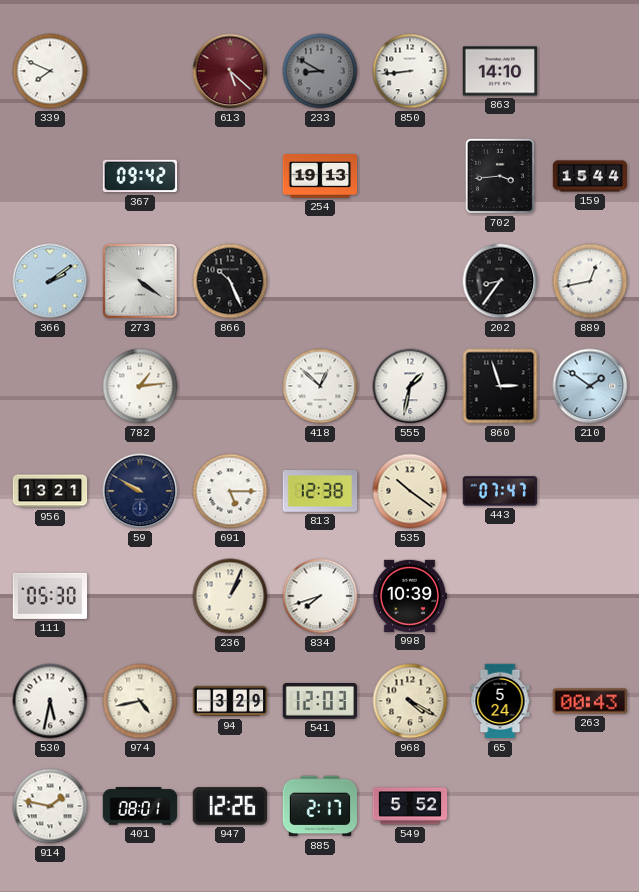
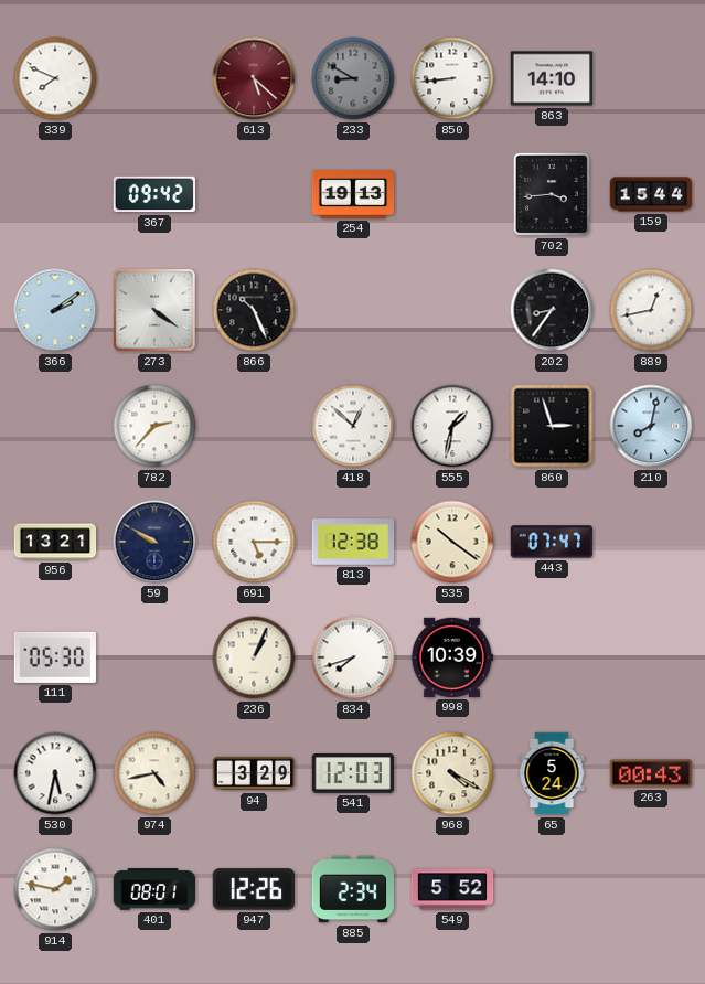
782: 1:14 -> 2:37
210: 1:51 -> 8:02
885: 2:17 -> 2:34
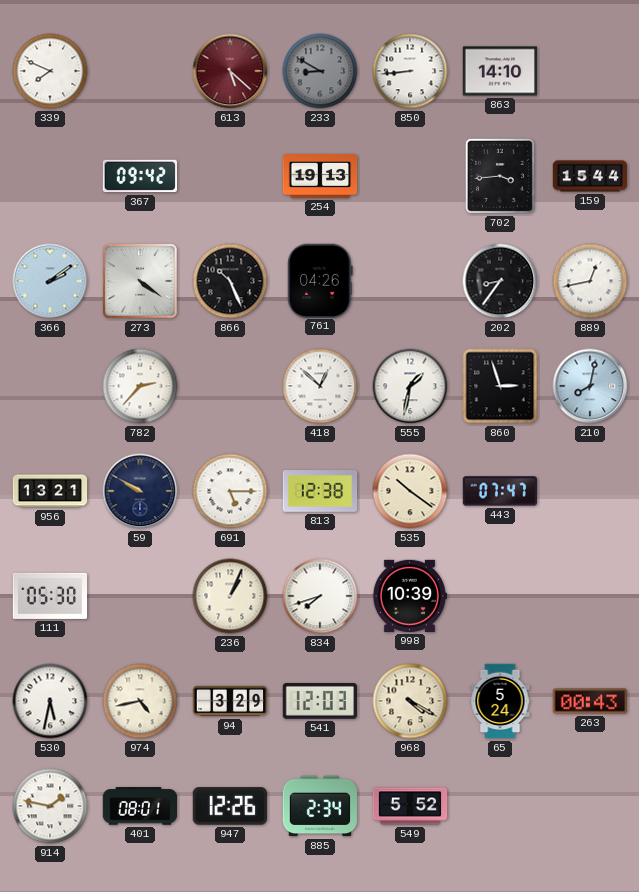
761: none -> 04:26
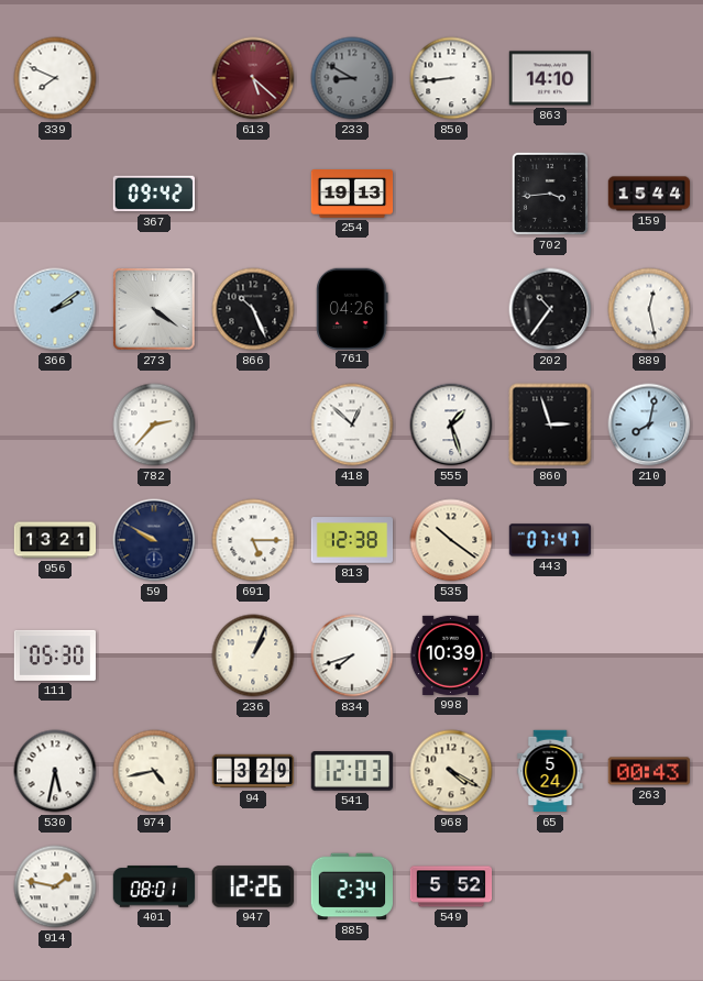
202: 8:36 -> 10:36
889: 12:43 -> 12:28
555: 1:32 -> 1:27
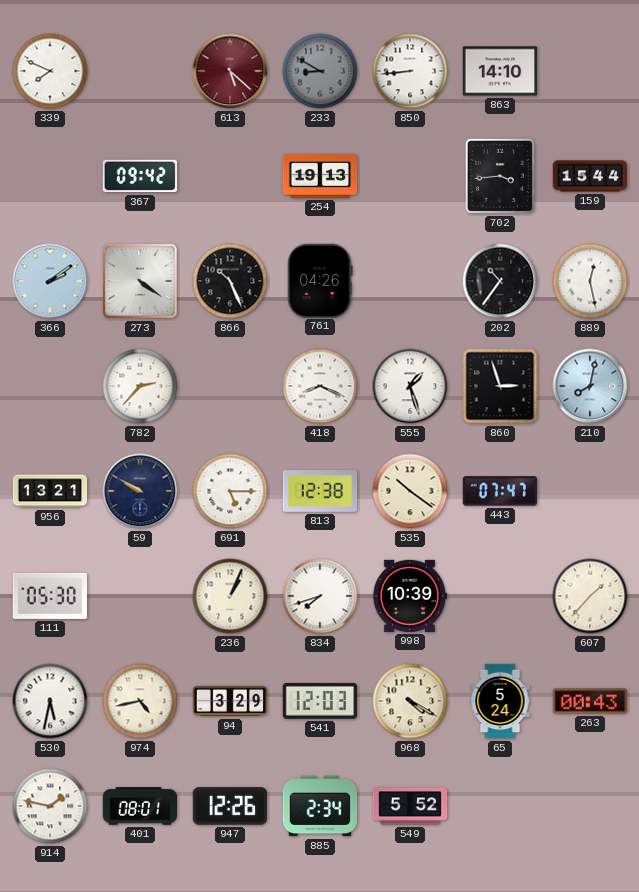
418: 12:52 -> 8:19
607: none -> 1:37
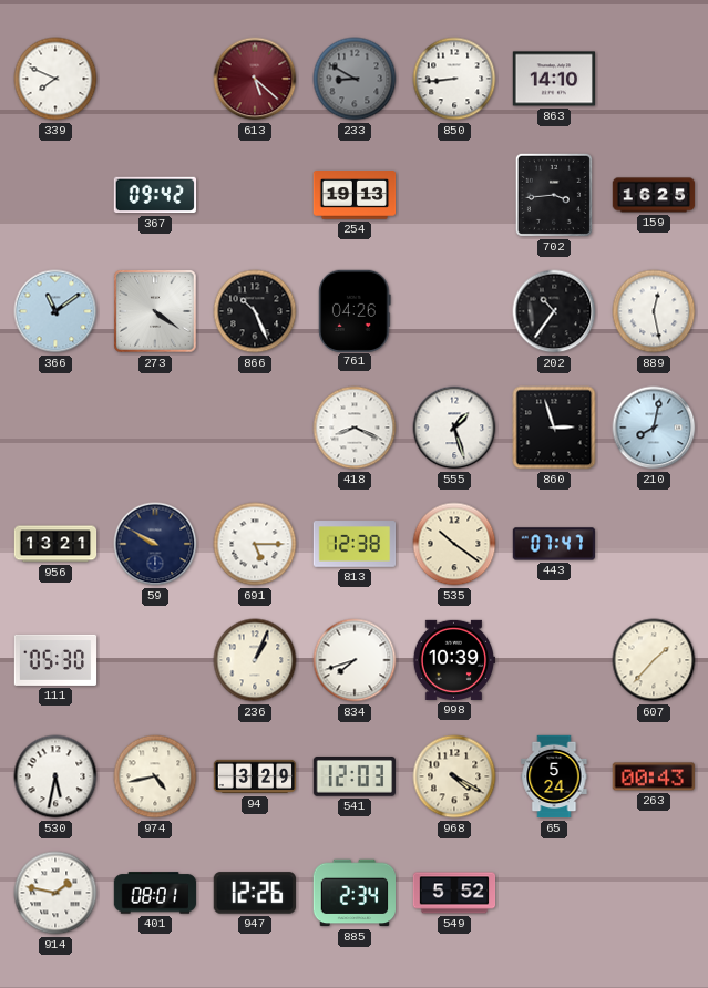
159: 15:44 -> 16:25
366: 2:09 -> 11:09
782: 2:37 -> none
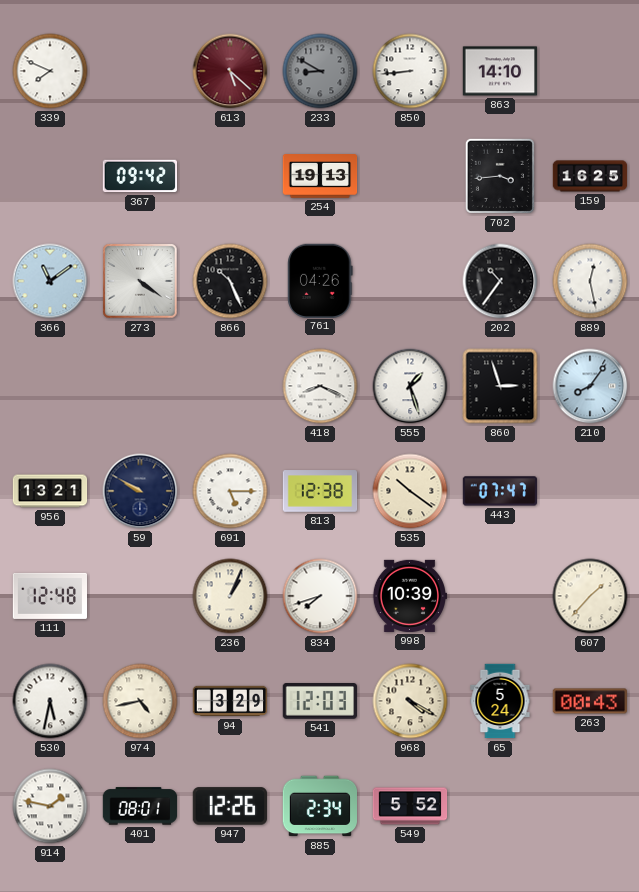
210: 8:02 -> 8:06
111: 05:30 -> 12:48
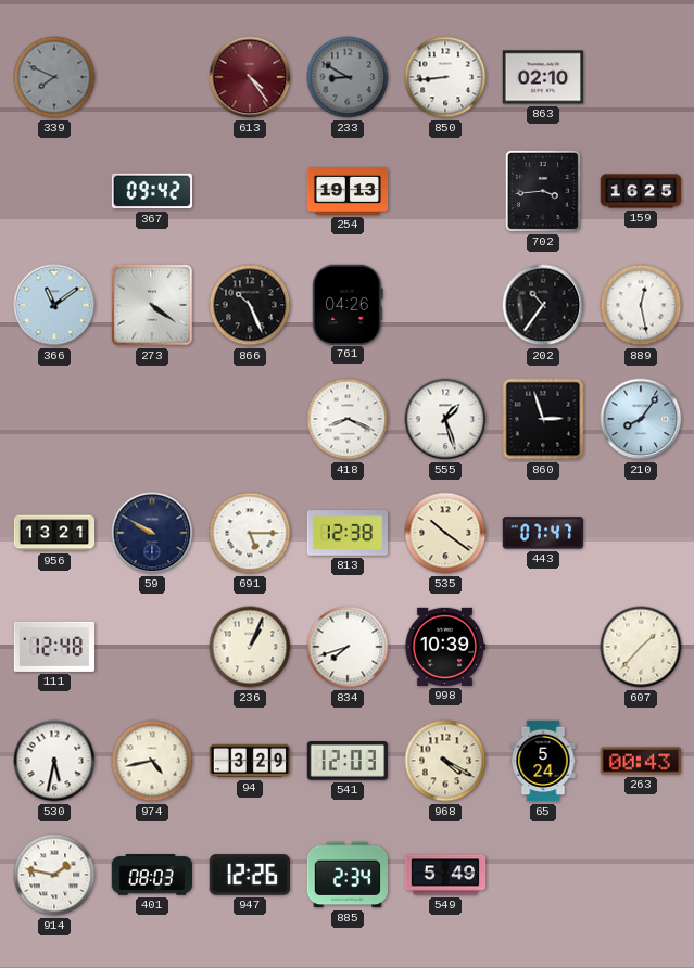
339 dial: white -> grey
613: 5:22 -> 4:24
863: 14:10 -> 02:10
401: 08:01 -> 08:03
549: 5:52 -> 5:49
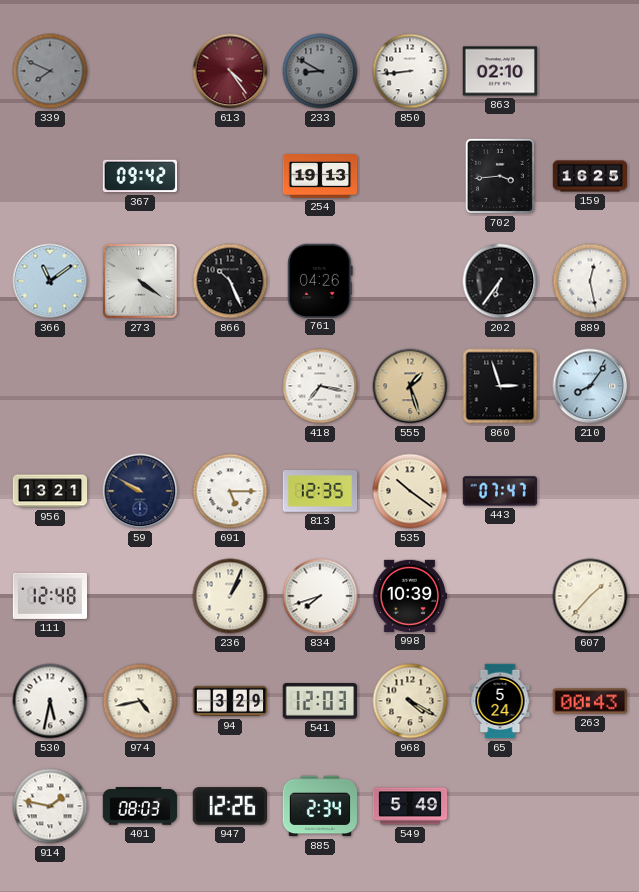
202: 10:36 -> 6:36
418: 8:19 -> 7:17
555 dial: white -> champagne
813: 12:38 -> 12:35
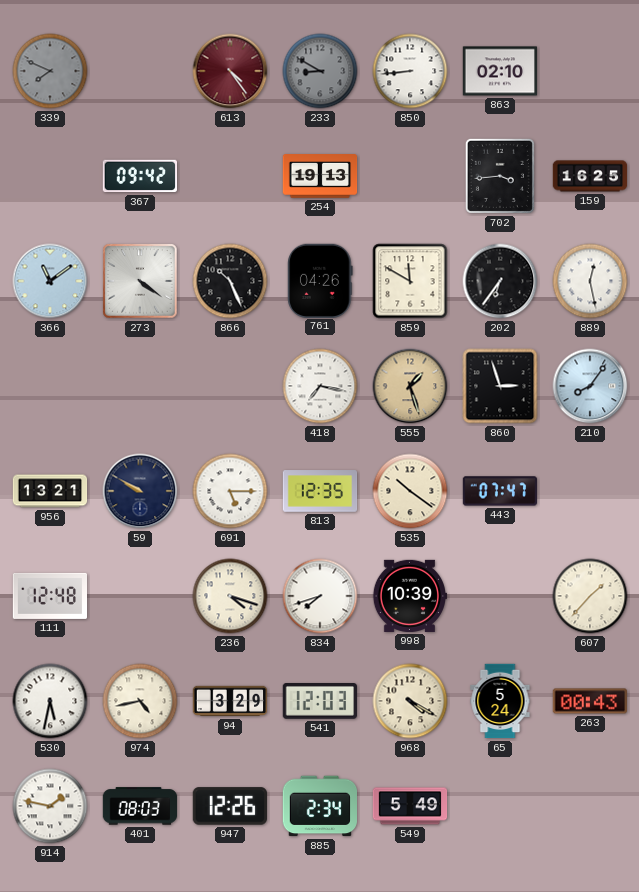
859: none -> 11:50
236: 1:04 -> 4:18
